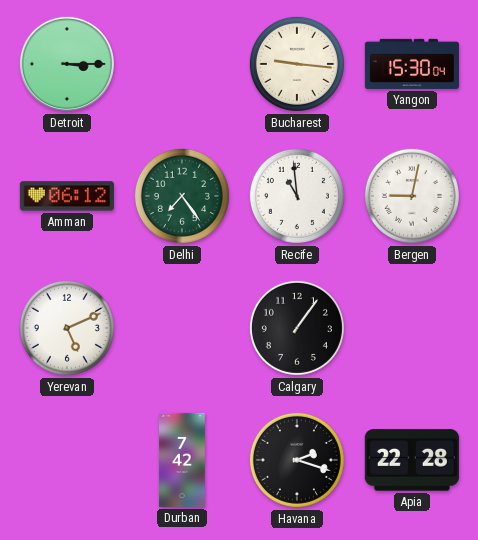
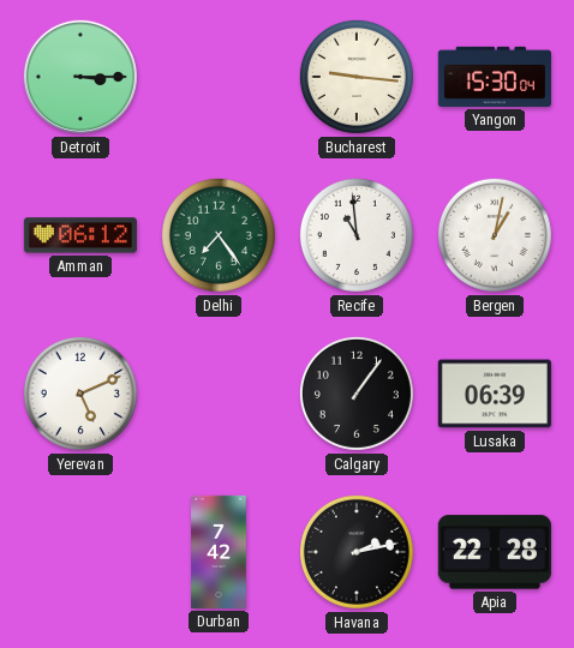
Bergen: 9:02 -> 1:02
Lusaka: none -> 06:39
Havana: 2:18 -> 2:13
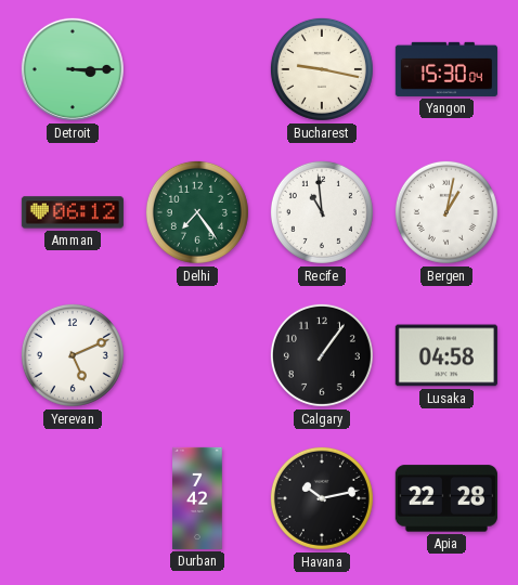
Bucharest: 9:16 -> 9:17
Lusaka: 06:39 -> 04:58
Havana: 2:13 -> 10:13
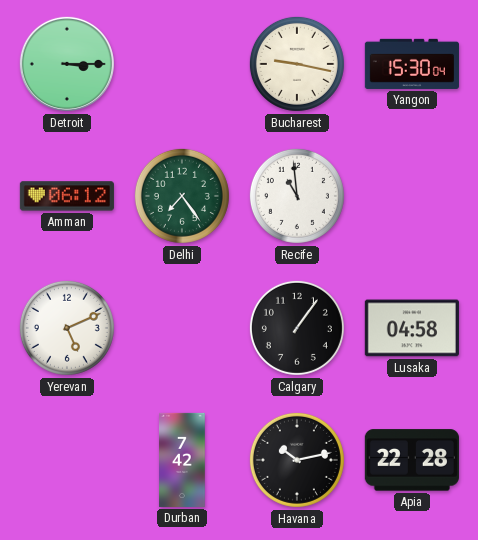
Bergen: 1:02 -> none
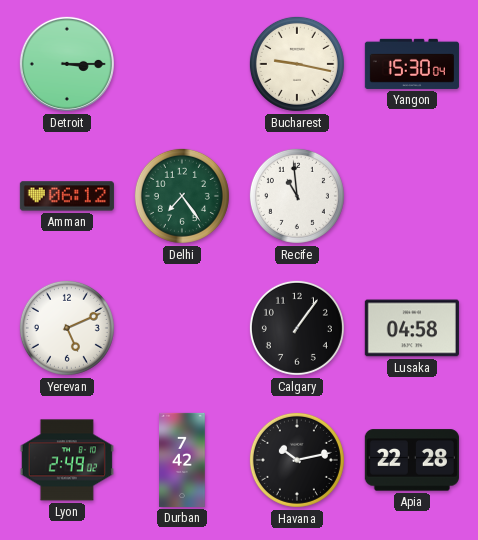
Lyon: none -> 2:49
